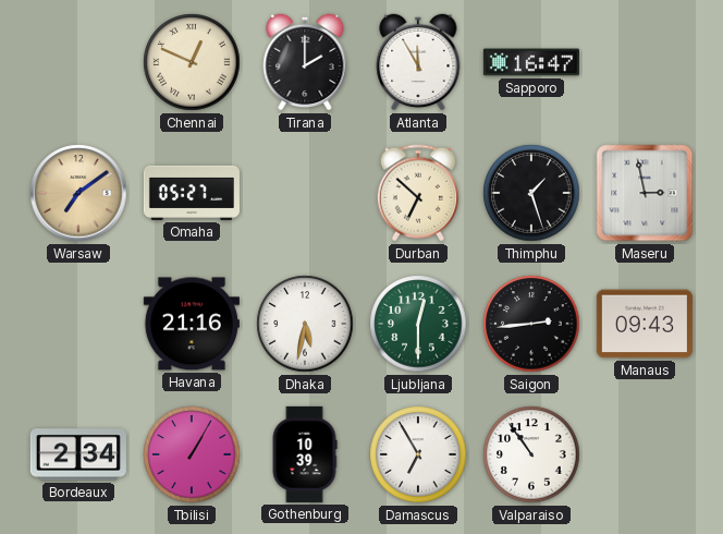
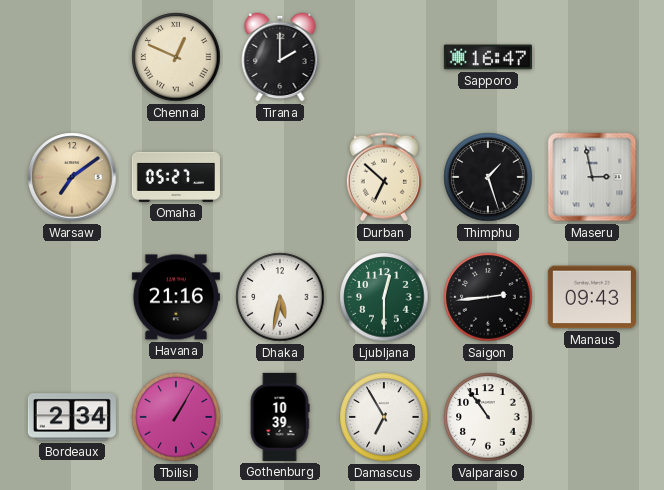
Atlanta: 11:55 -> none
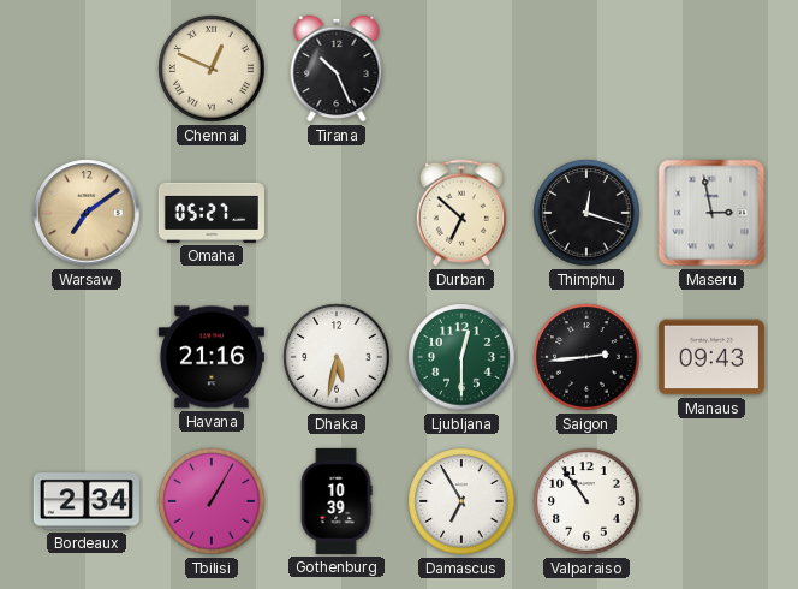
Tirana: 2:00 -> 10:26
Sapporo: 16:47 -> none
Thimphu: 1:27 -> 12:18
